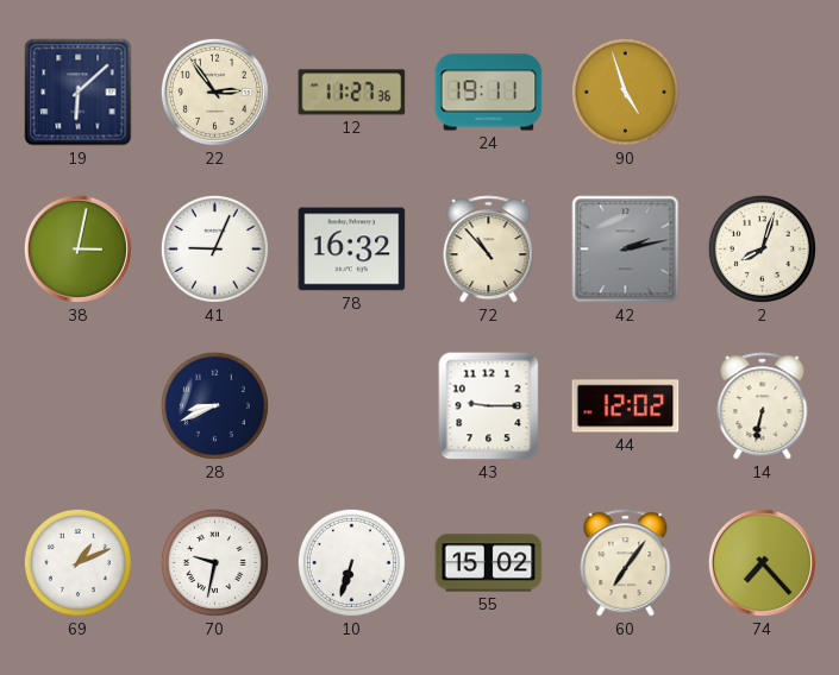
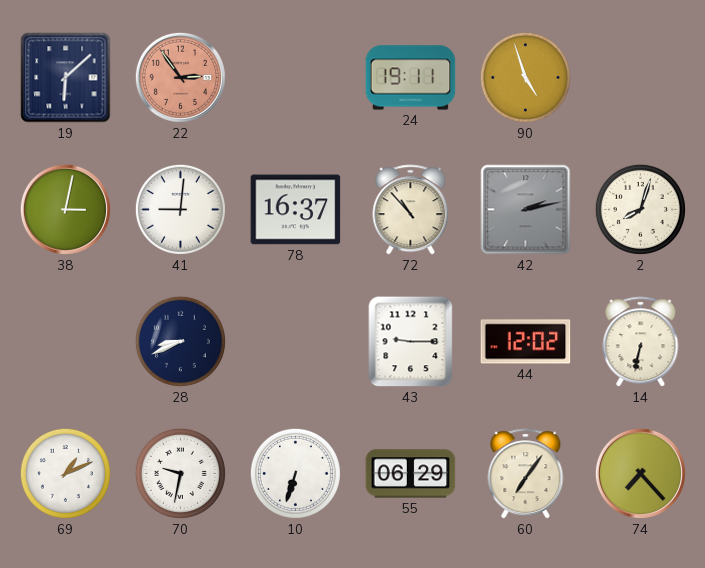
22 dial: cream -> salmon
12: 11:27 -> none
41: 9:04 -> 9:01
78: 16:32 -> 16:37
55: 15:02 -> 06:29
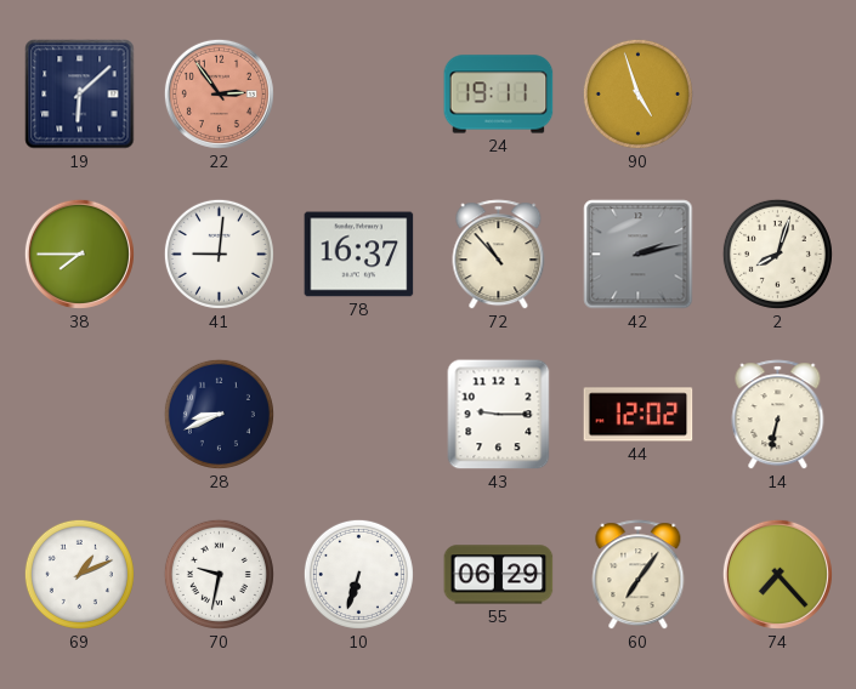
38: 3:02 -> 7:45
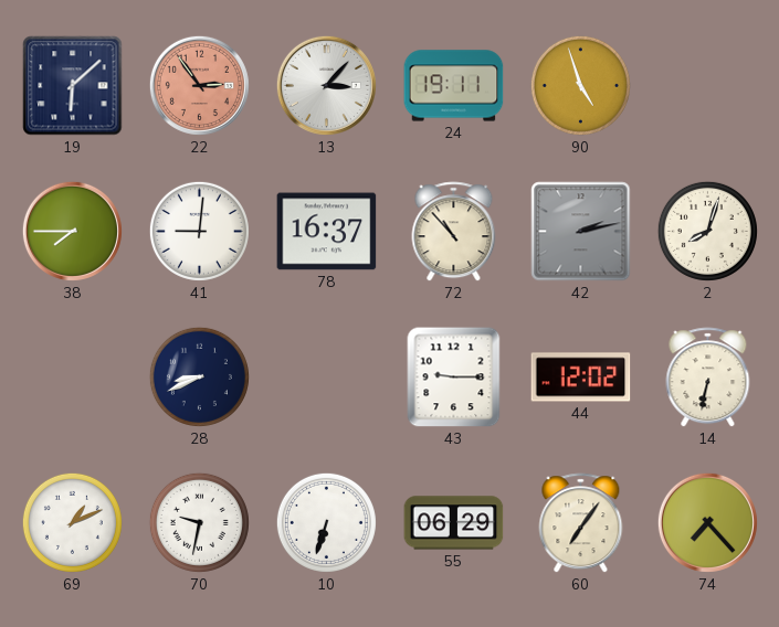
13: none -> 3:07
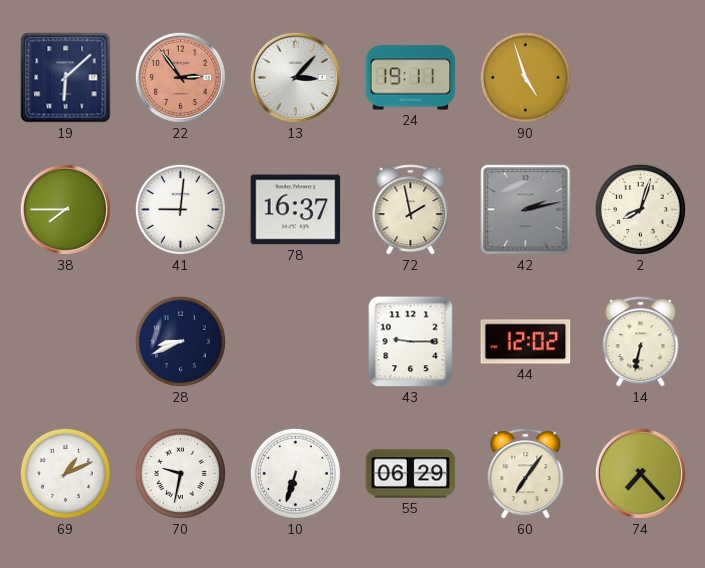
72: 10:53 -> 1:58
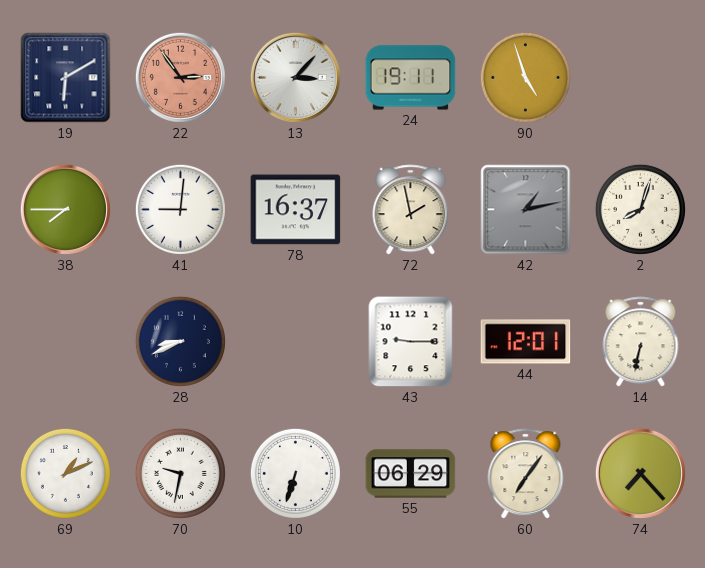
19: 6:08 -> 6:10
42: 2:13 -> 1:13
44: 12:02 -> 12:01
